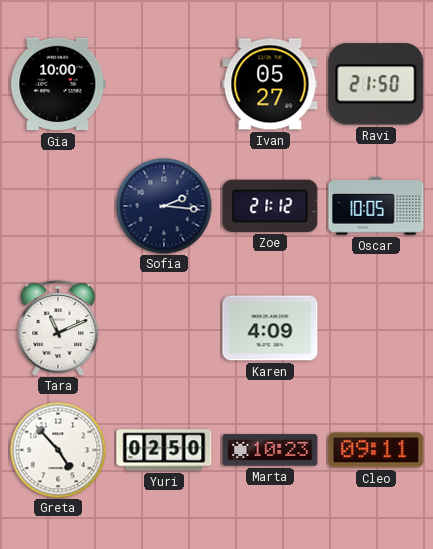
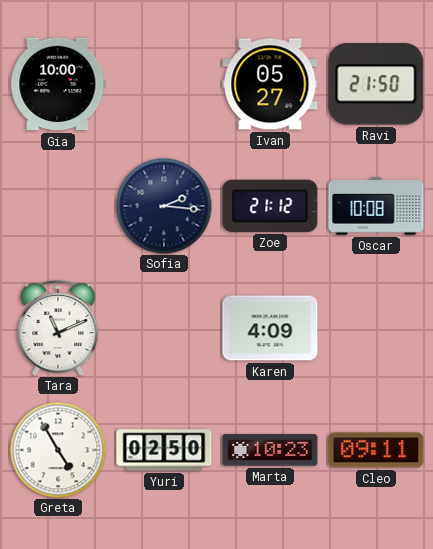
Oscar: 10:05 -> 10:08
Greta: 4:53 -> 4:55
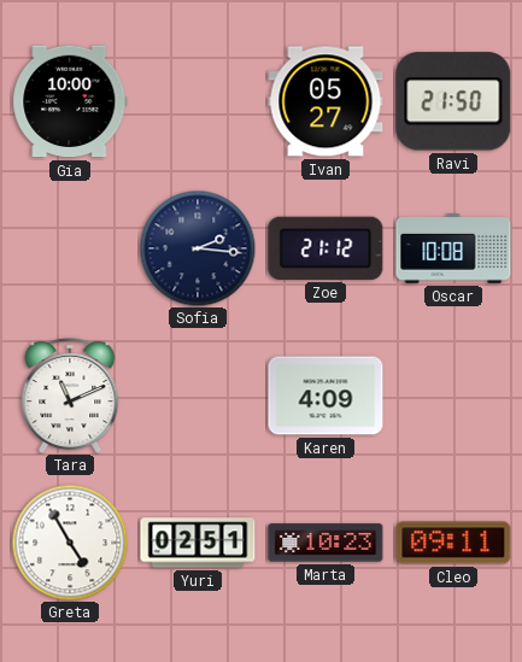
Yuri: 02:50 -> 02:51
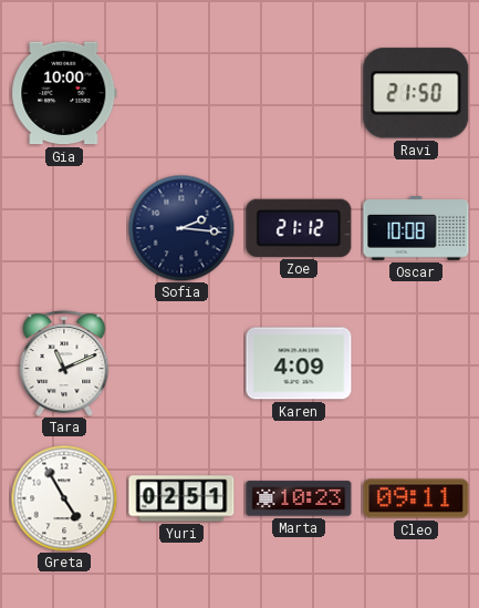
Ivan: 05:27 -> none
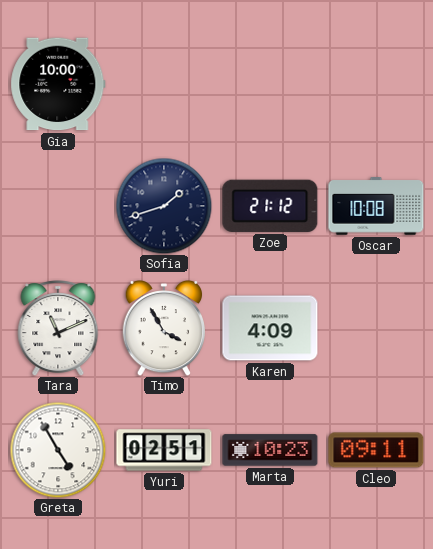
Ravi: 21:50 -> none
Sofia: 2:16 -> 1:42
Timo: none -> 3:55
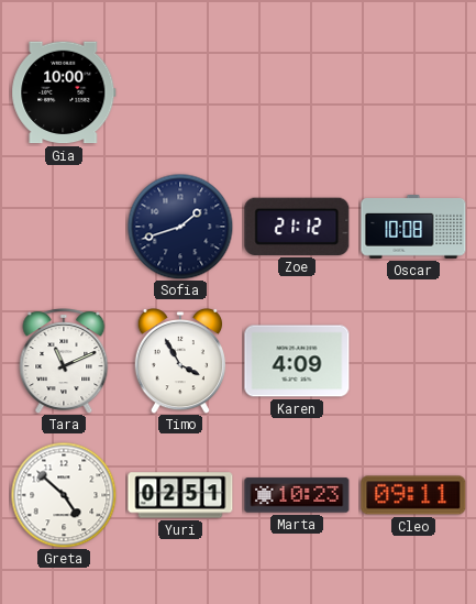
Greta: 4:55 -> 4:52
